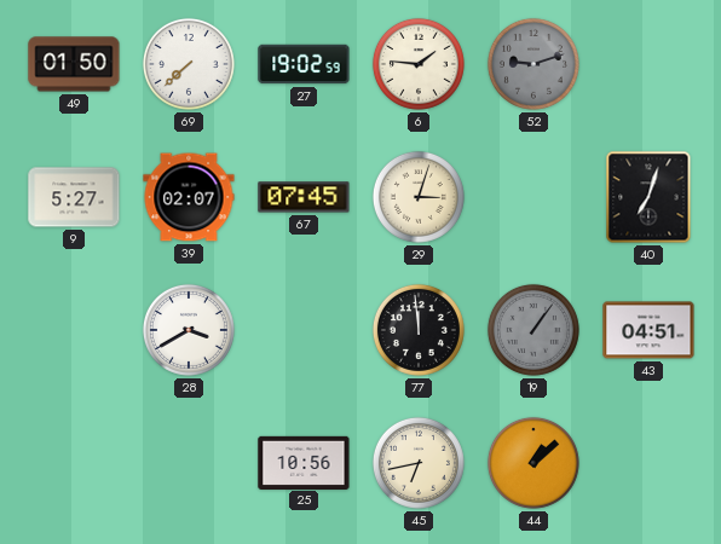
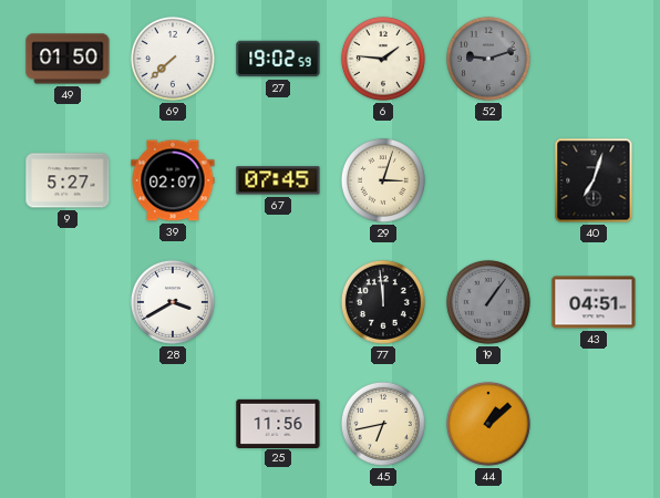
25: 10:56 -> 11:56
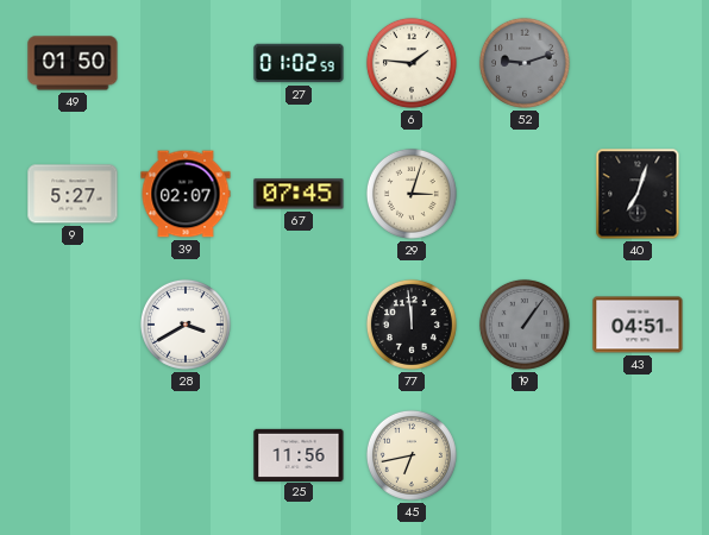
69: 7:38 -> none
27: 19:02 -> 01:02
44: 1:08 -> none
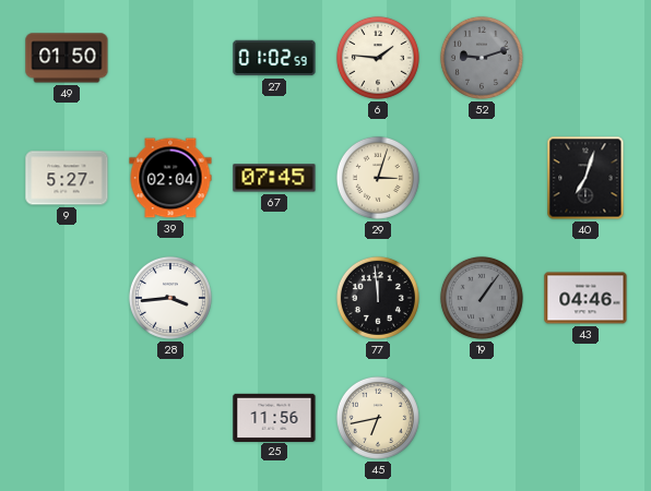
39: 02:07 -> 02:04
28: 3:40 -> 3:44
43: 04:51 -> 04:46
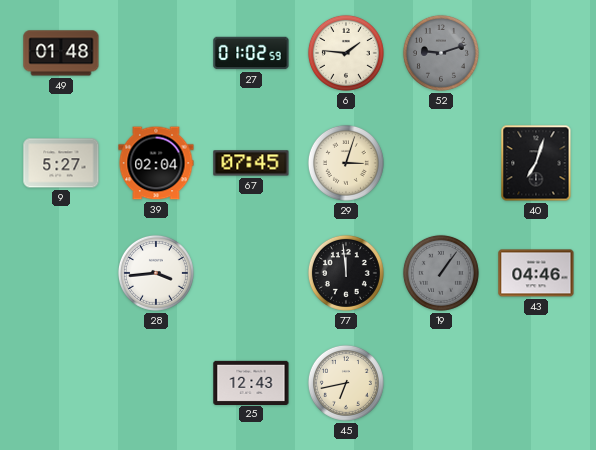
49: 01:50 -> 01:48
25: 11:56 -> 12:43
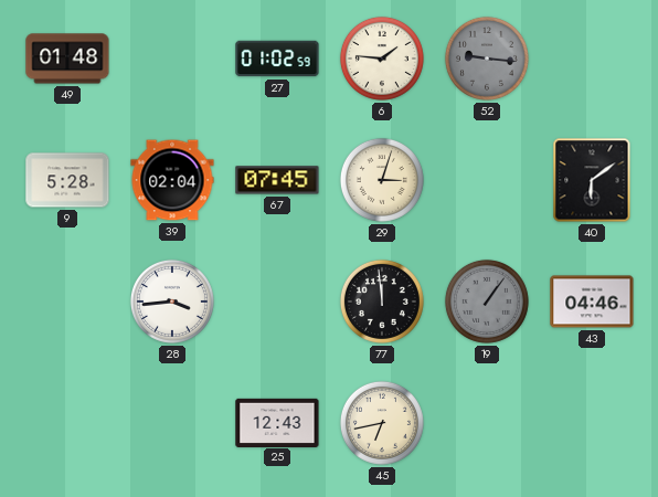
52: 9:12 -> 9:16
9: 5:27 -> 5:28
40: 7:03 -> 6:09
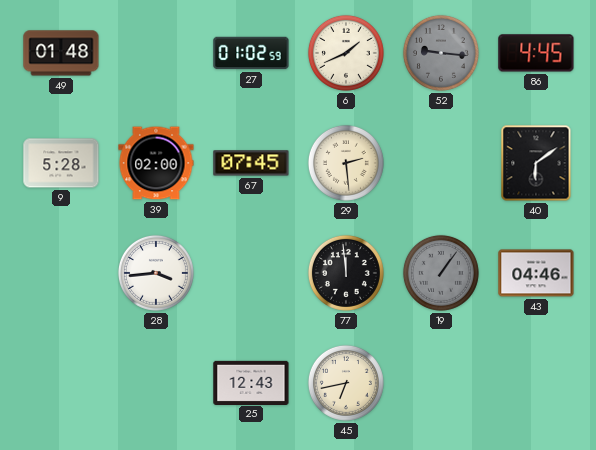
6: 1:46 -> 1:41
86: none -> 4:45
39: 02:04 -> 02:00
29: 3:03 -> 2:29
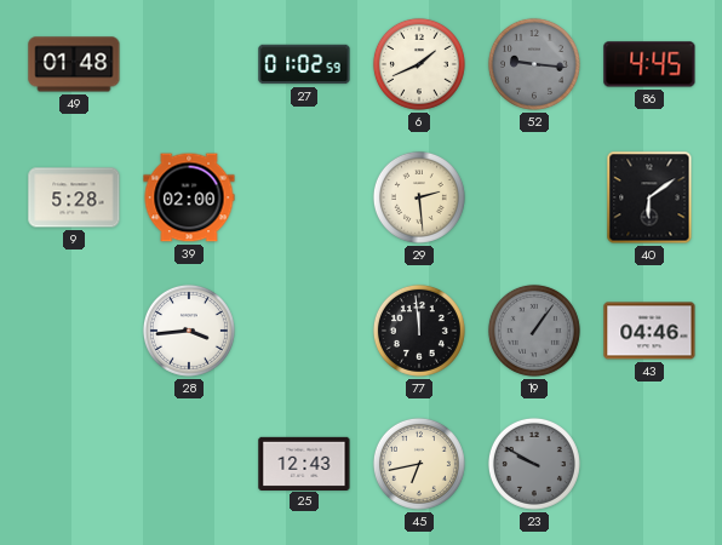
67: 07:45 -> none
23: none -> 9:50
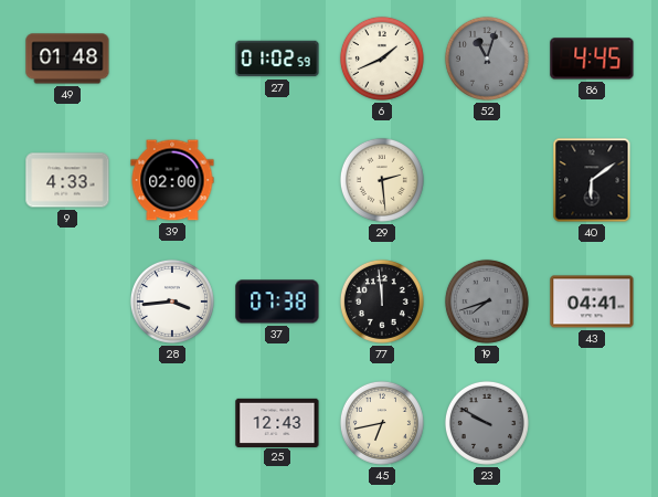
52: 9:16 -> 11:03
9: 5:28 -> 4:33
37: none -> 07:38
19: 1:06 -> 7:42
43: 04:46 -> 04:41
